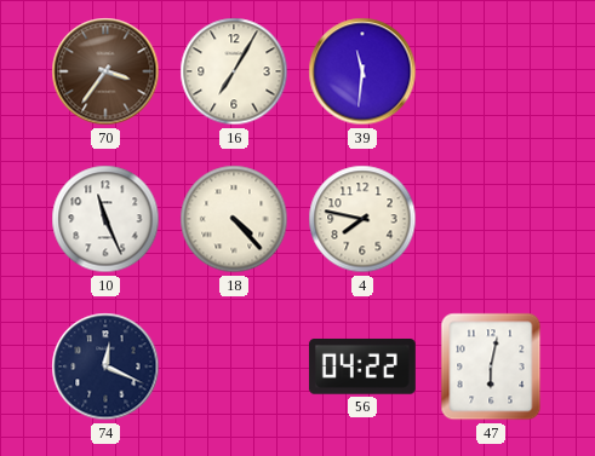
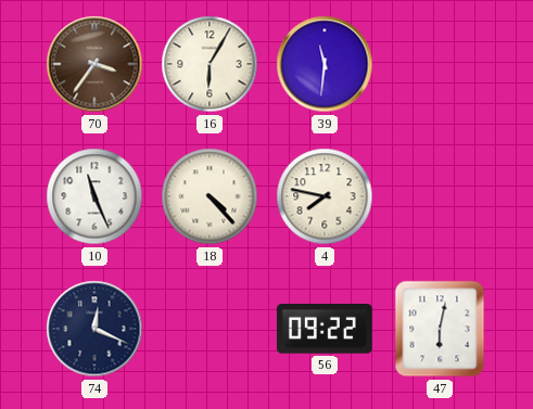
16: 7:05 -> 6:05
56: 04:22 -> 09:22
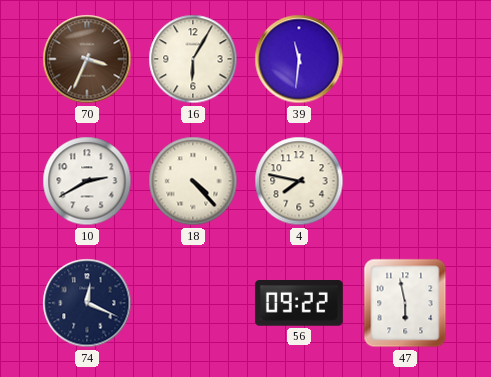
70: 3:36 -> 3:34
10: 11:26 -> 2:40
47: 6:02 -> 5:58
